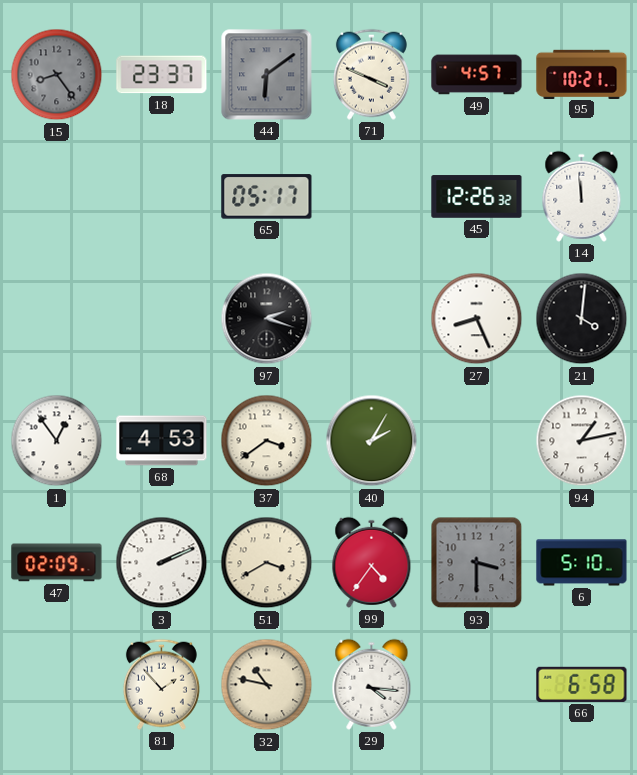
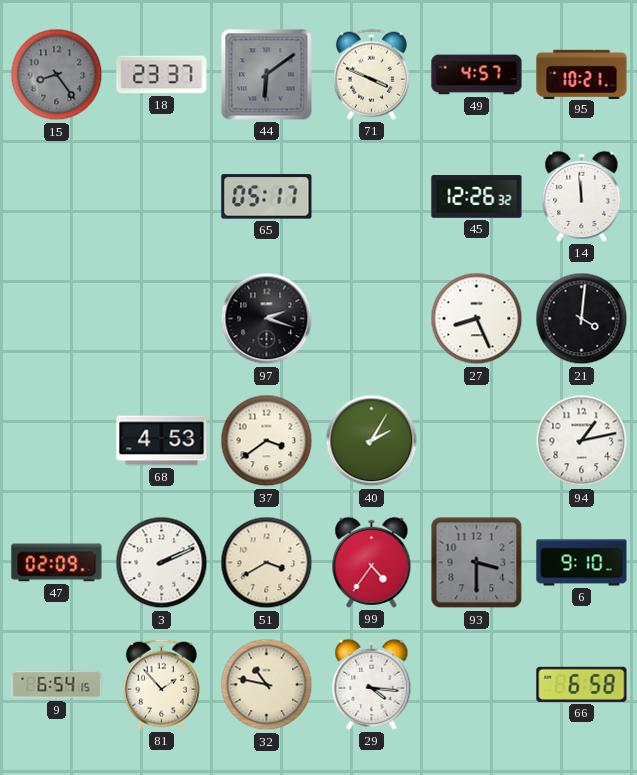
1: 12:54 -> none
6: 5:10 -> 9:10
9: none -> 6:54
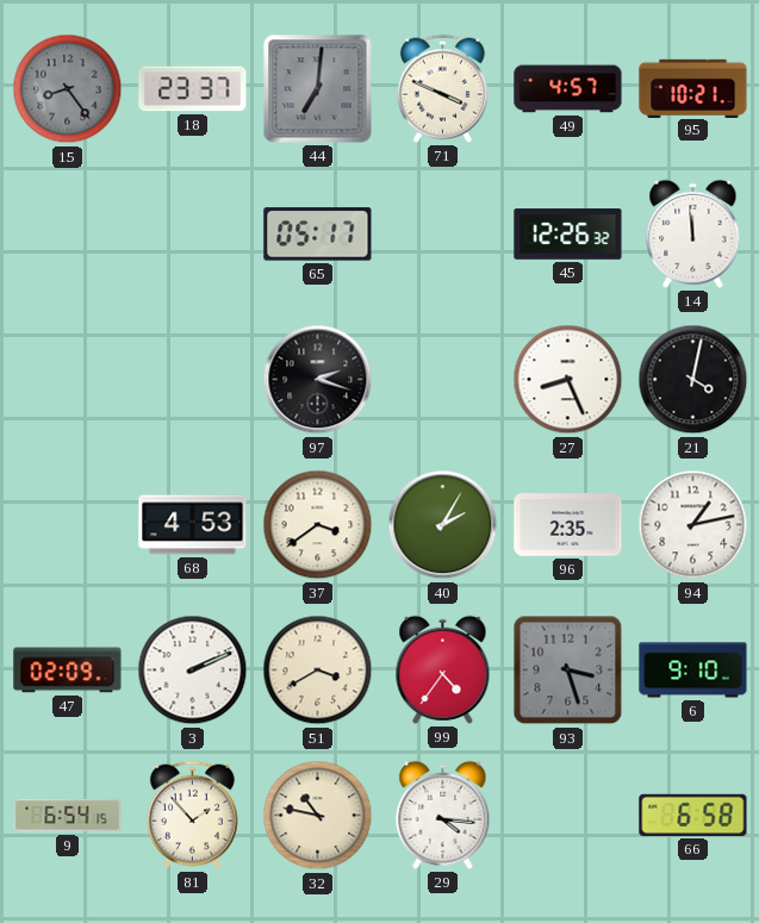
44: 6:09 -> 7:01
21: 4:01 -> 4:02
96: none -> 2:35
93: 3:30 -> 3:27
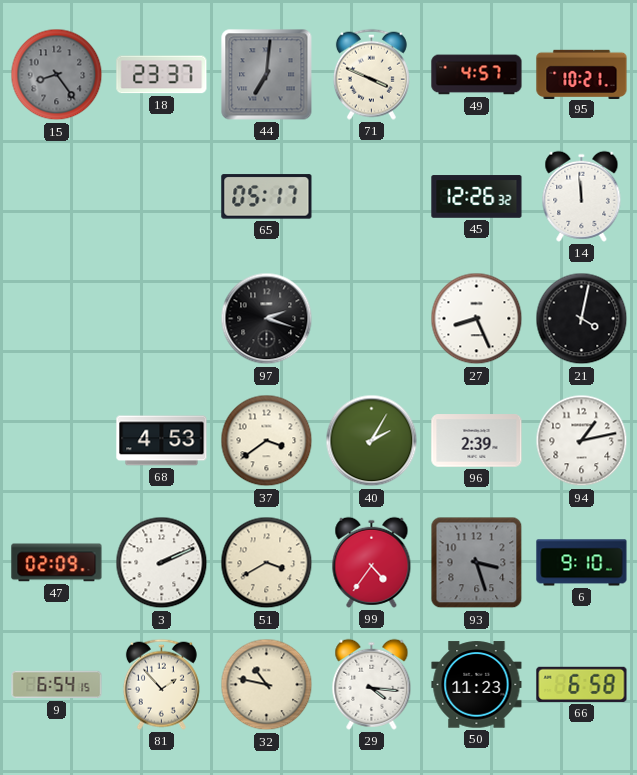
96: 2:35 -> 2:39
50: none -> 11:23
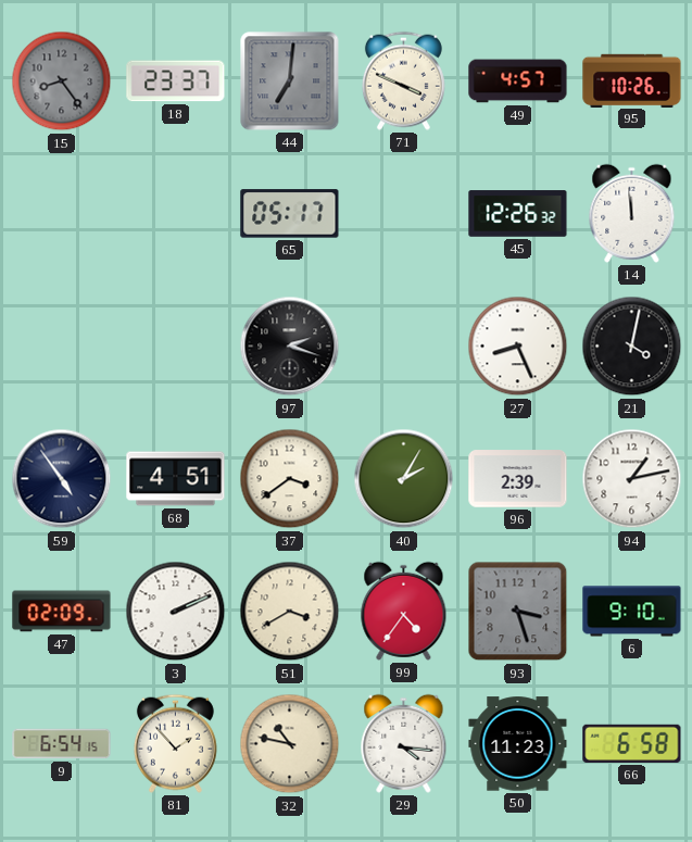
95: 10:21 -> 10:26
59: none -> 4:54
68: 4:53 -> 4:51
